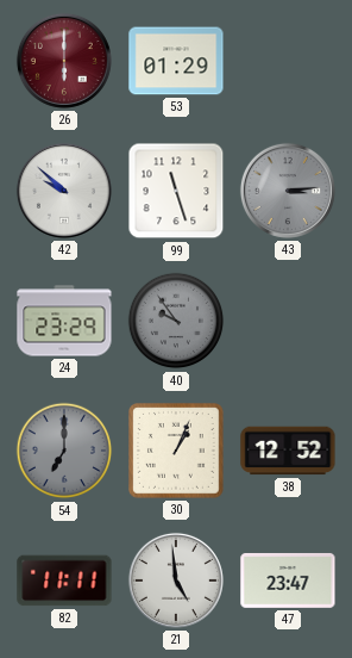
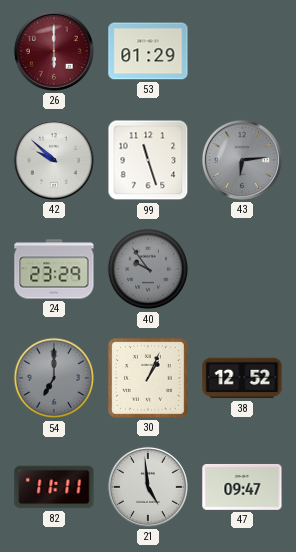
43: 3:14 -> 6:14
47: 23:47 -> 09:47
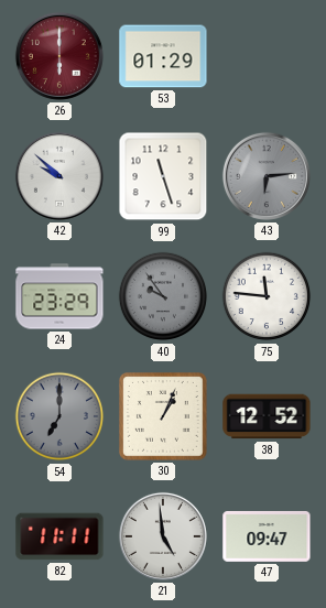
75: none -> 11:46
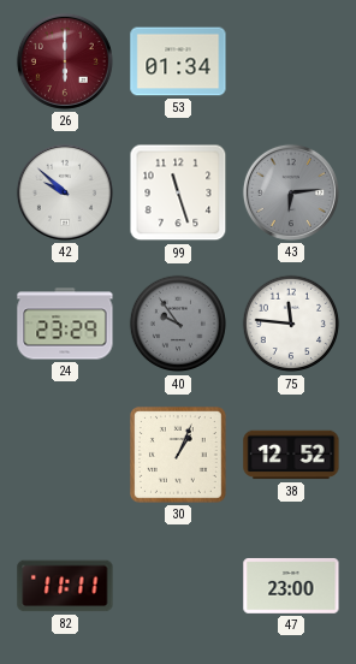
53: 01:29 -> 01:34
54: 7:00 -> none
21: 4:59 -> none
47: 09:47 -> 23:00
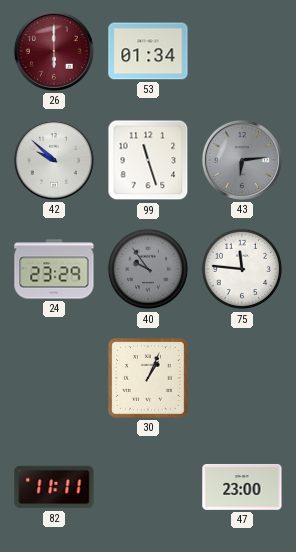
38: 12:52 -> none
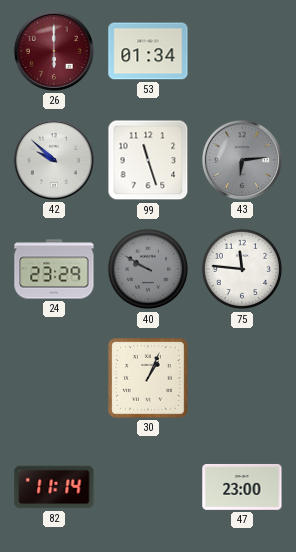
40: 9:54 -> 9:50
82: 11:11 -> 11:14
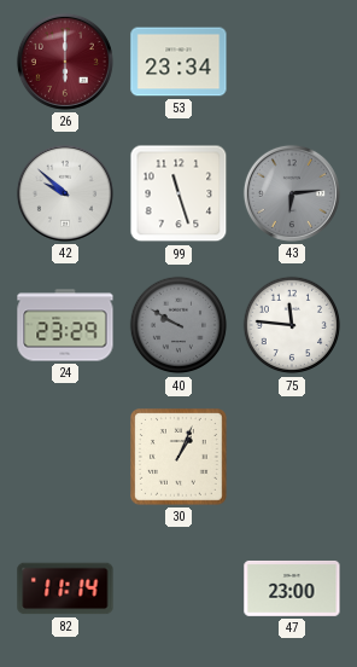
53: 01:34 -> 23:34
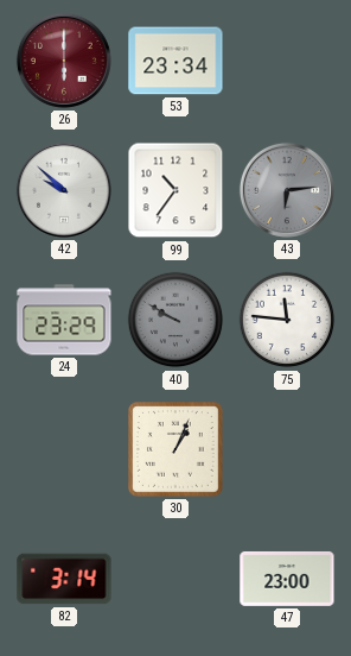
99: 11:27 -> 10:36
82: 11:14 -> 3:14
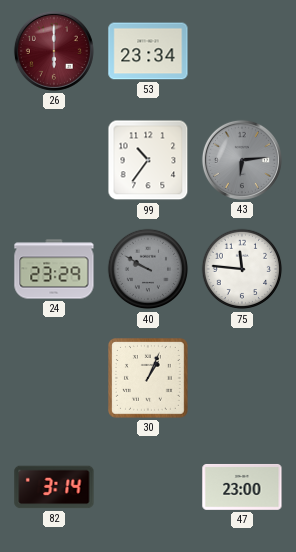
42: 9:52 -> none
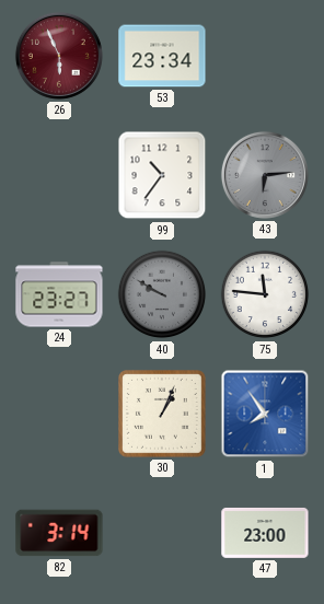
26: 6:00 -> 5:56
24: 23:29 -> 23:27
1: none -> 7:54
